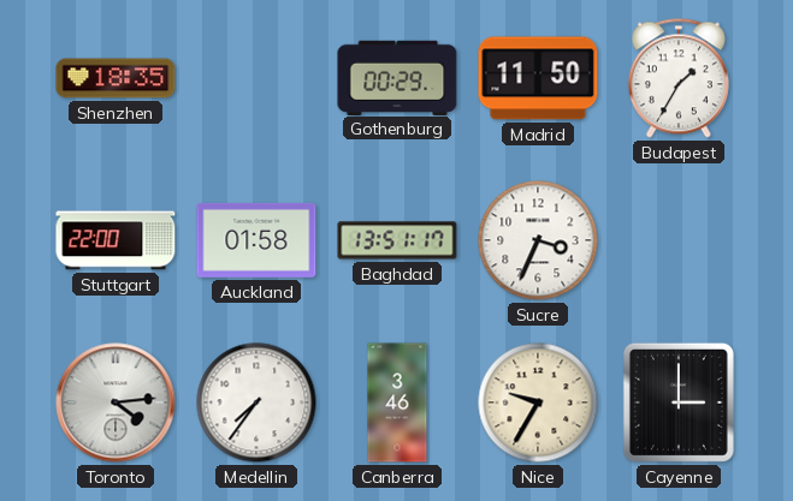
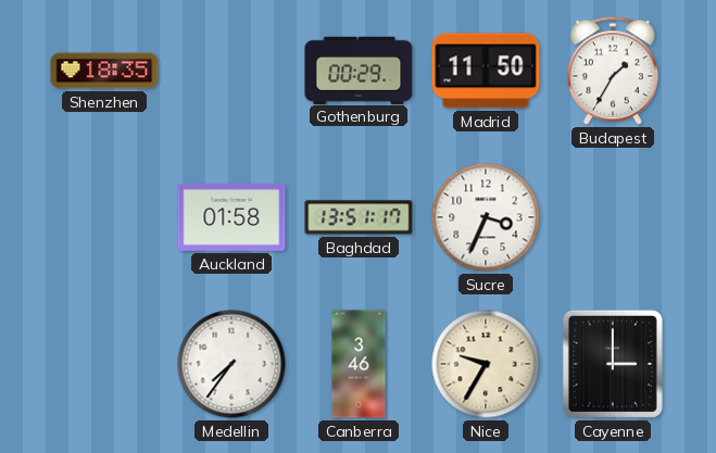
Stuttgart: 22:00 -> none
Toronto: 4:14 -> none
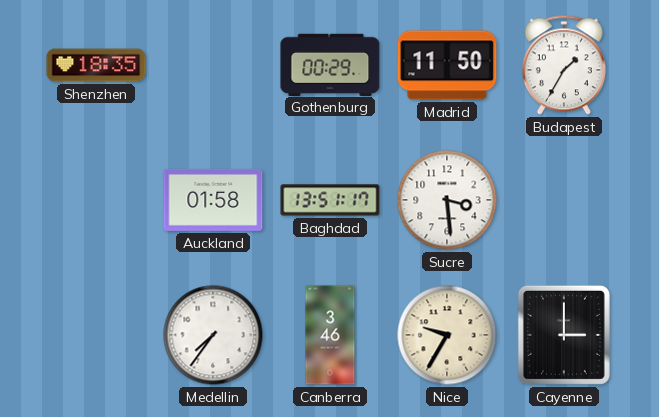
Sucre: 3:34 -> 3:29
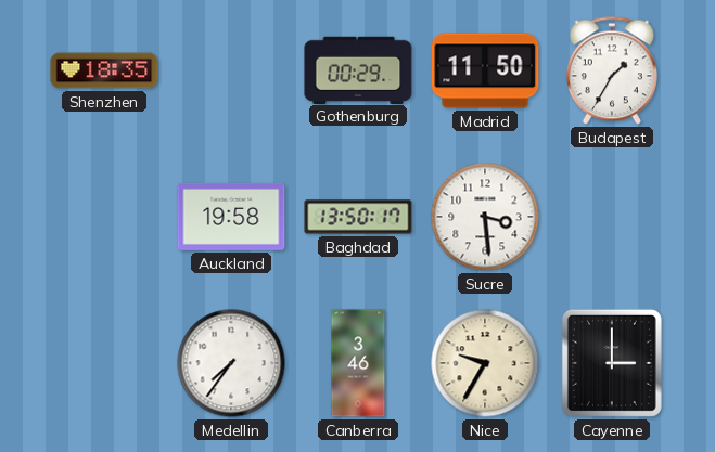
Auckland: 01:58 -> 19:58
Baghdad: 13:51 -> 13:50
